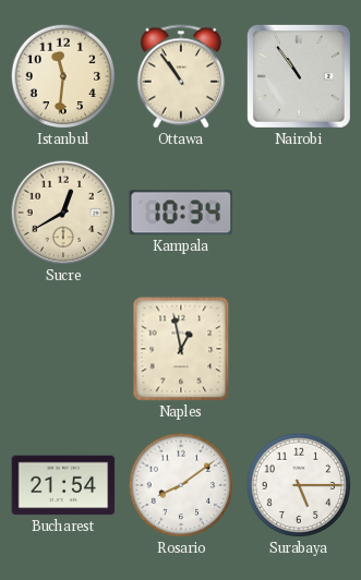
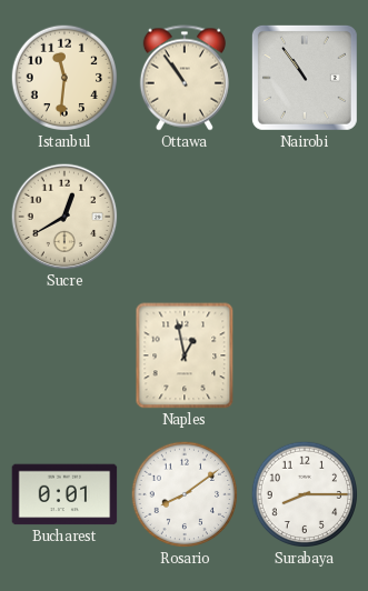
Kampala: 10:34 -> none
Bucharest: 21:54 -> 0:01
Surabaya: 5:15 -> 8:15
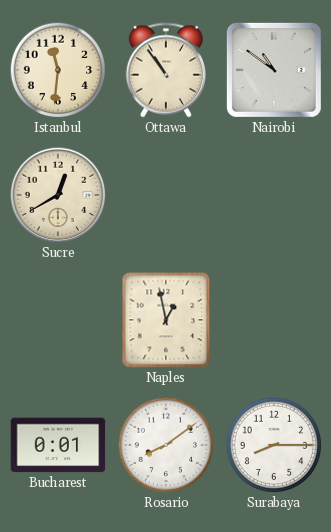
Nairobi: 10:54 -> 10:51
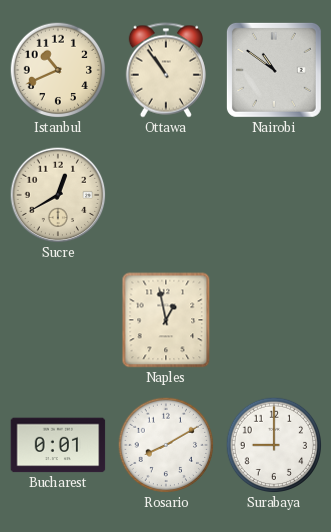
Istanbul: 11:31 -> 10:41
Rosario: 8:09 -> 8:10
Surabaya: 8:15 -> 9:00
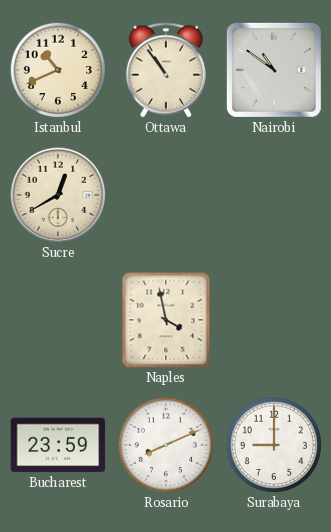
Naples: 12:58 -> 3:58
Bucharest: 0:01 -> 23:59
Rosario: 8:10 -> 8:11
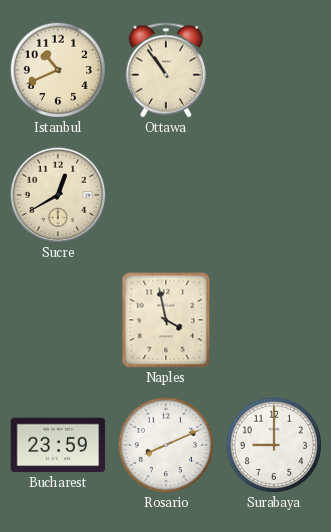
Nairobi: 10:51 -> none
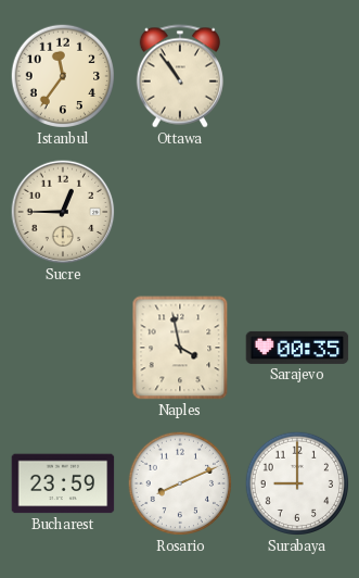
Istanbul: 10:41 -> 11:36
Sucre: 12:40 -> 12:45
Sarajevo: none -> 00:35
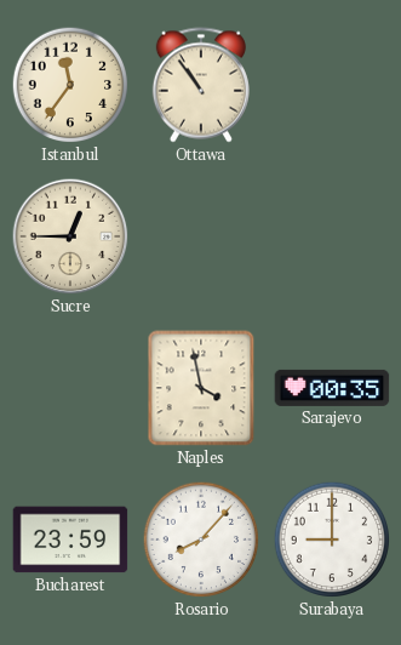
Rosario: 8:11 -> 8:07
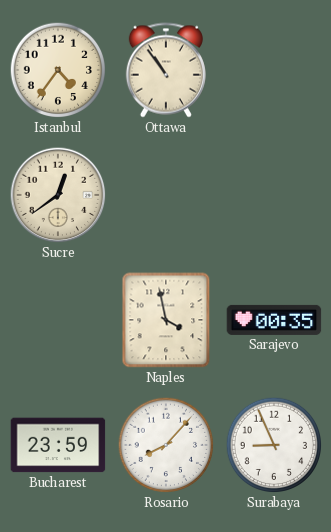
Istanbul: 11:36 -> 4:36
Sucre: 12:45 -> 12:39
Surabaya: 9:00 -> 8:56
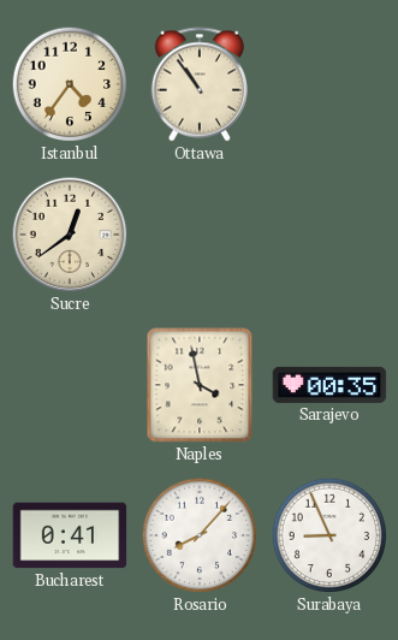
Bucharest: 23:59 -> 0:41
